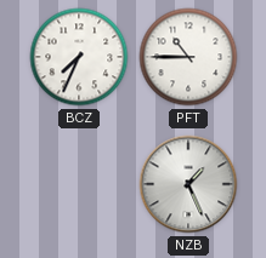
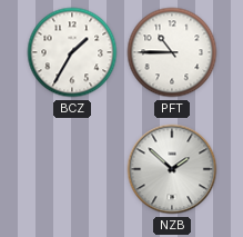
BCZ: 7:34 -> 1:35
NZB: 1:26 -> 1:52
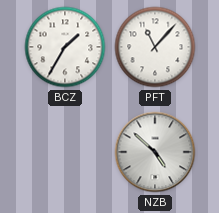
PFT: 10:45 -> 11:07
NZB: 1:52 -> 4:52
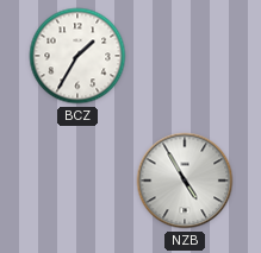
PFT: 11:07 -> none
NZB: 4:52 -> 4:55
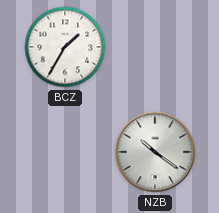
NZB: 4:55 -> 10:21
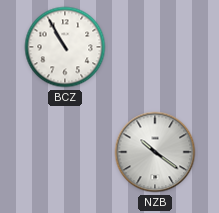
BCZ: 1:35 -> 10:55
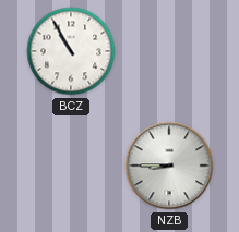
NZB: 10:21 -> 8:45
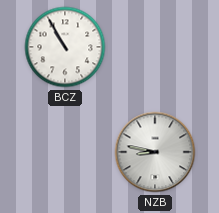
NZB: 8:45 -> 8:47
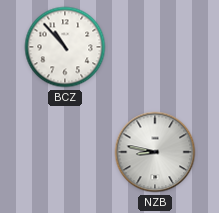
BCZ: 10:55 -> 10:53
